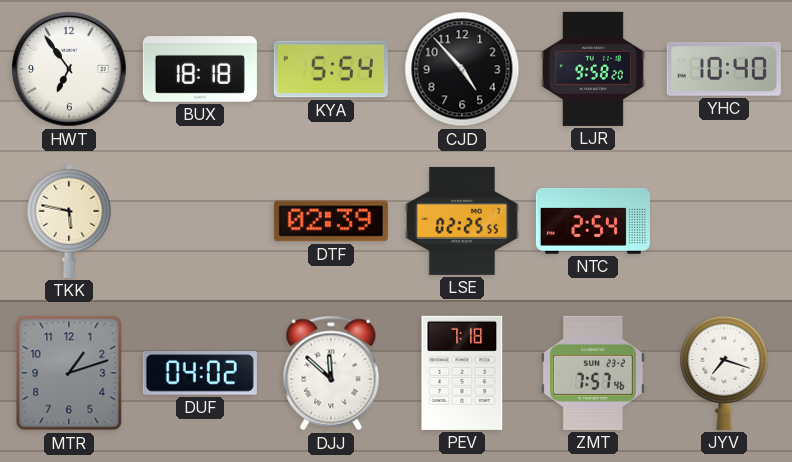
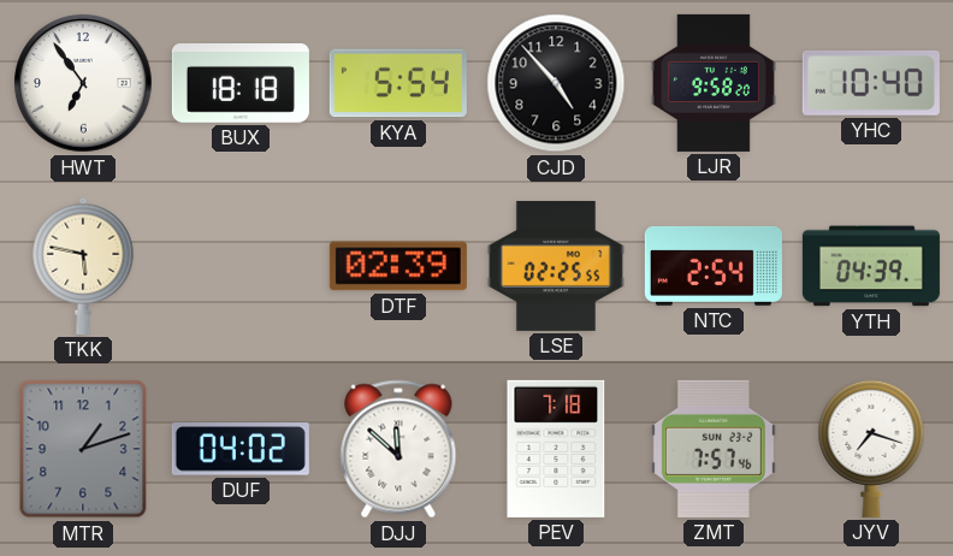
YTH: none -> 04:39
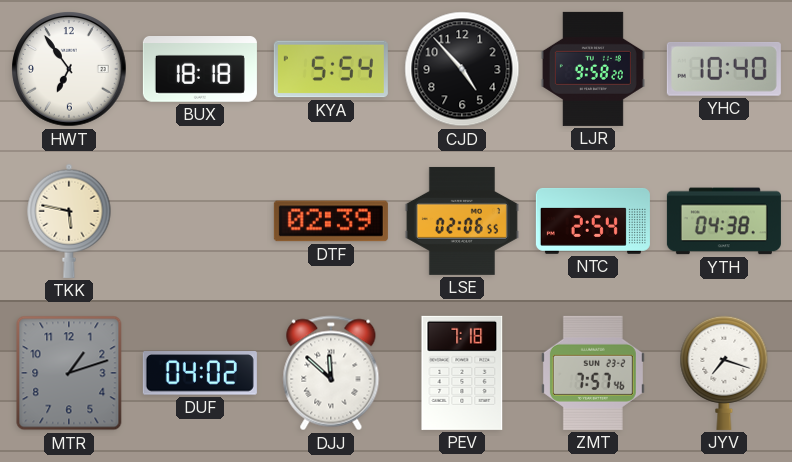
LSE: 02:25 -> 02:06
YTH: 04:39 -> 04:38
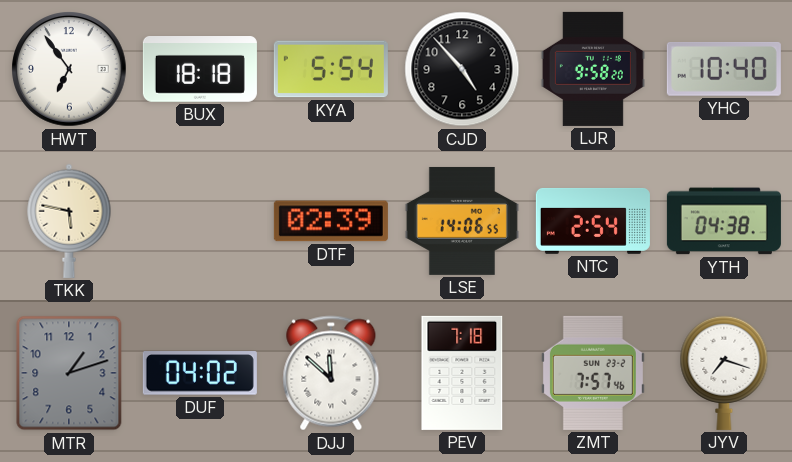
LSE: 02:06 -> 14:06
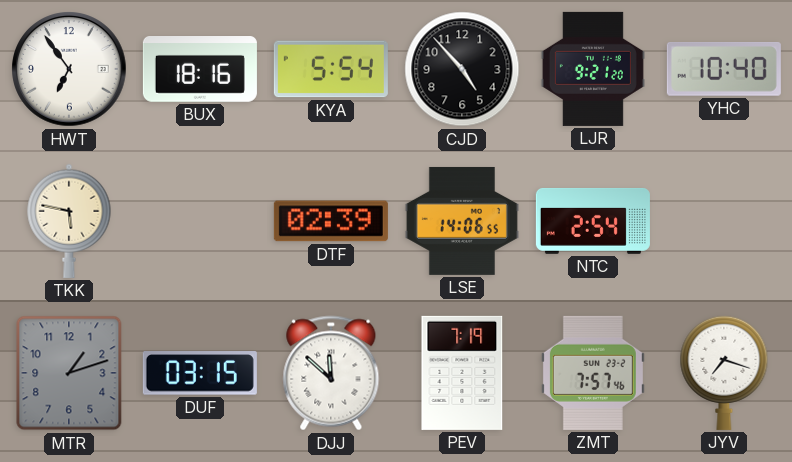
BUX: 18:18 -> 18:16
LJR: 9:58 -> 9:21
YTH: 04:38 -> none
DUF: 04:02 -> 03:15
PEV: 7:18 -> 7:19
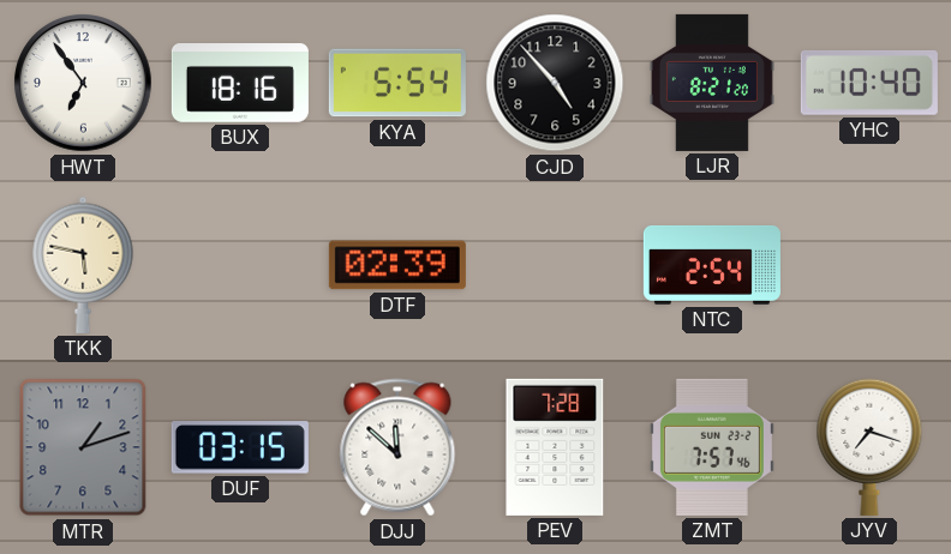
LJR: 9:21 -> 8:21
LSE: 14:06 -> none
PEV: 7:19 -> 7:28
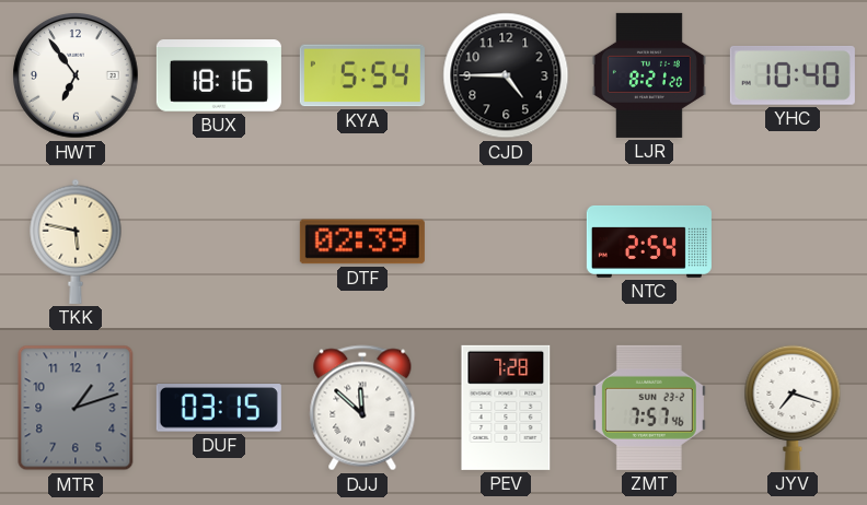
CJD: 4:53 -> 4:45
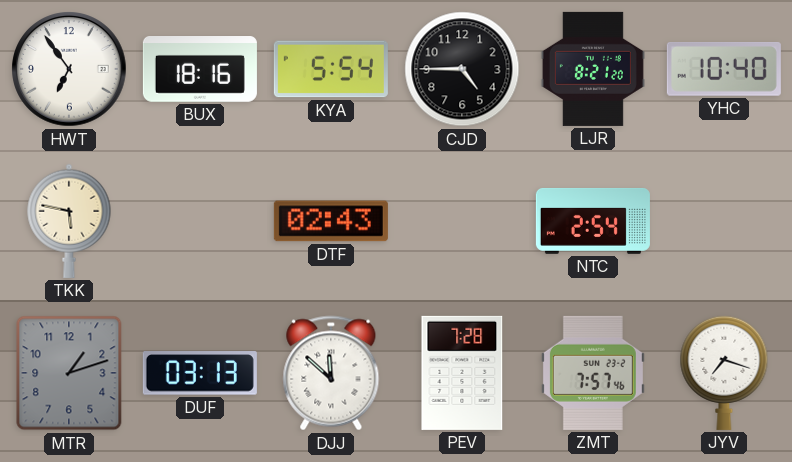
DTF: 02:39 -> 02:43
DUF: 03:15 -> 03:13
